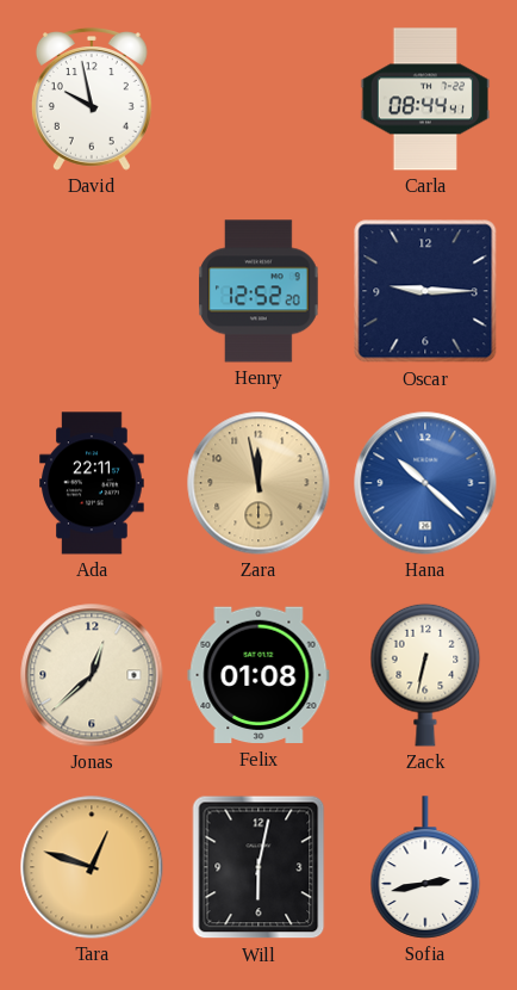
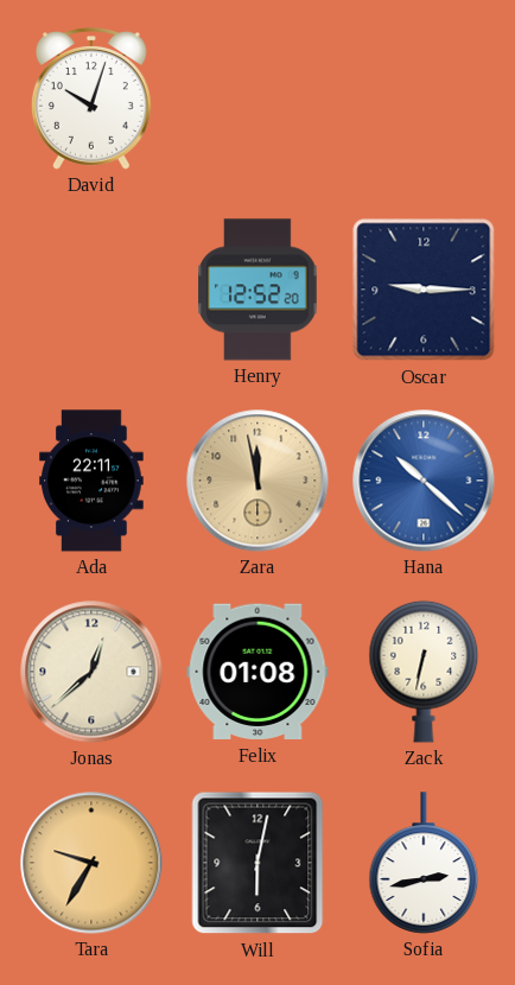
David: 9:58 -> 10:03
Carla: 08:44 -> none
Tara: 12:48 -> 9:35
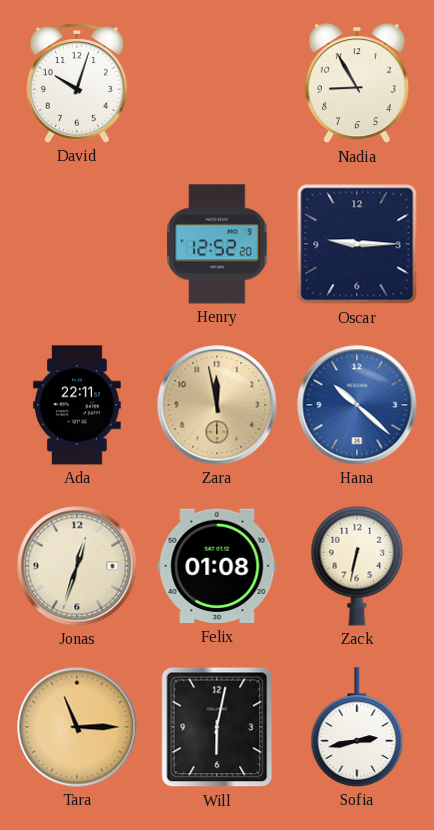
Nadia: none -> 8:55
Jonas: 12:38 -> 12:33
Tara: 9:35 -> 11:15
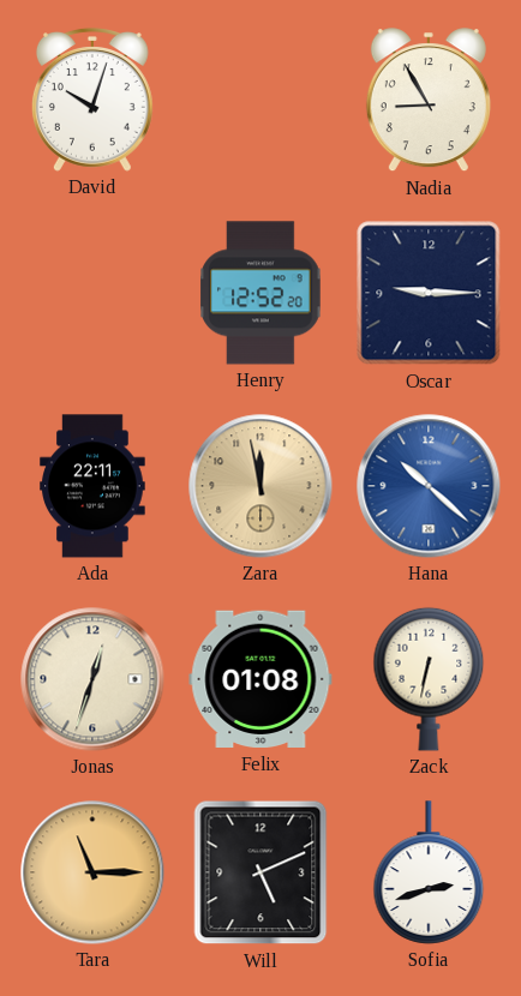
Will: 6:02 -> 5:11
Sofia: 2:43 -> 2:42
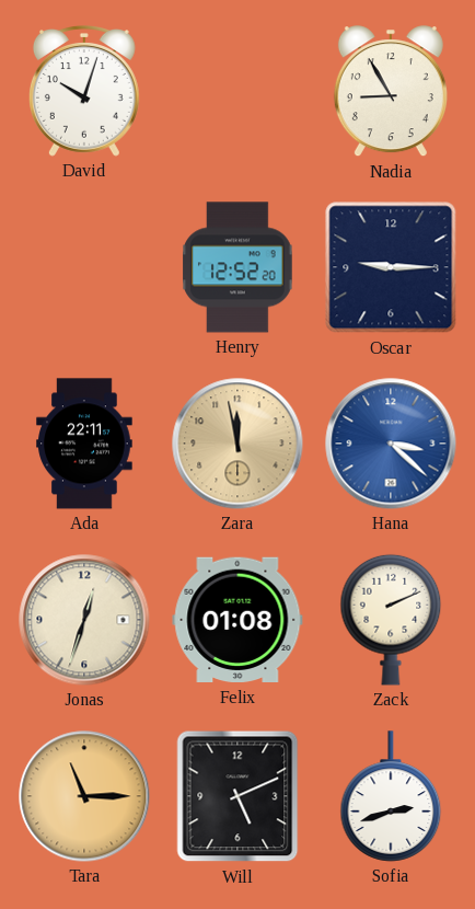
Hana: 10:22 -> 3:22
Zack: 6:32 -> 2:11
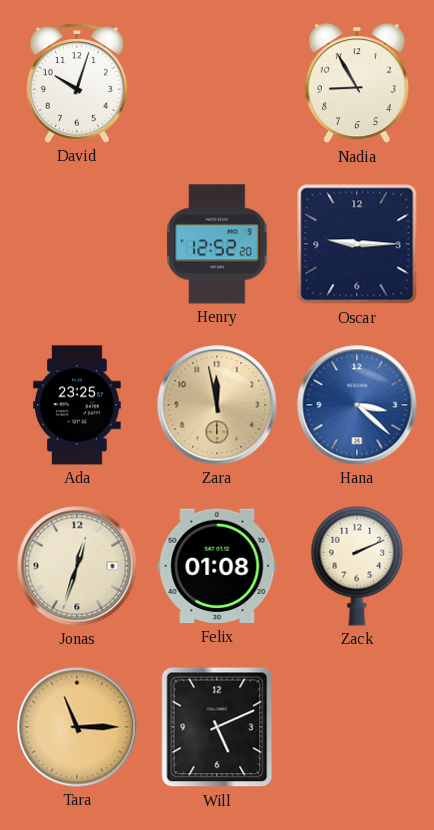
Ada: 22:11 -> 23:25
Sofia: 2:42 -> none
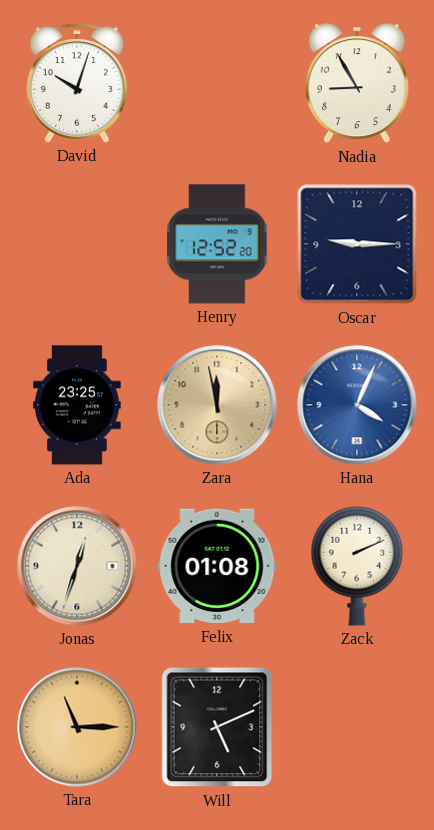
Hana: 3:22 -> 4:04
